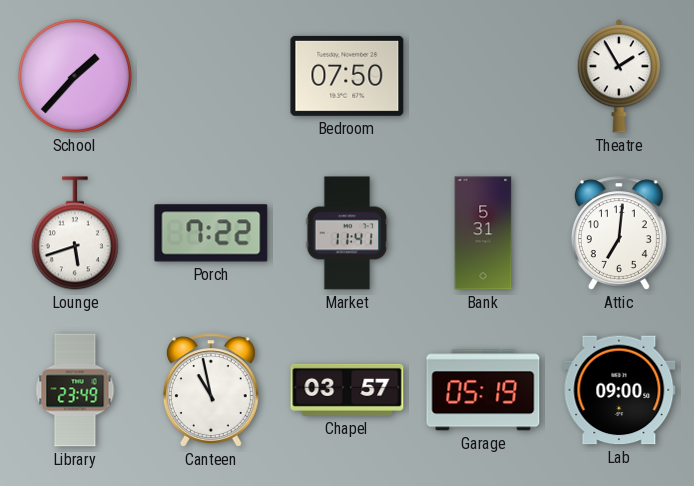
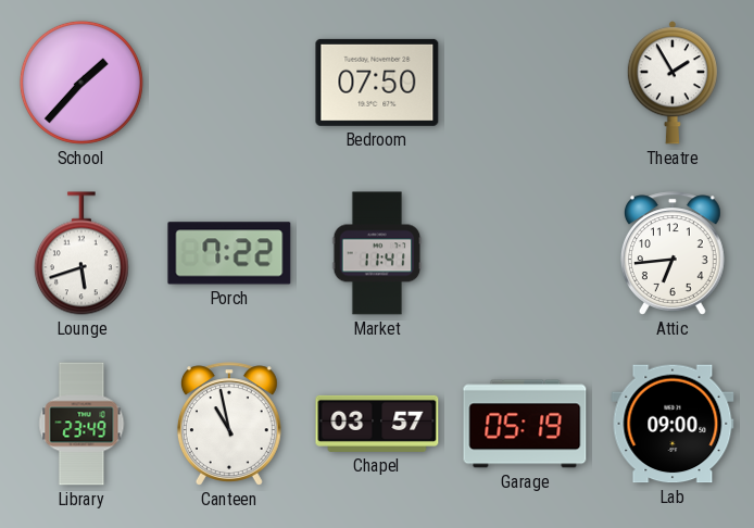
Bank: 5:31 -> none
Attic: 7:01 -> 6:44
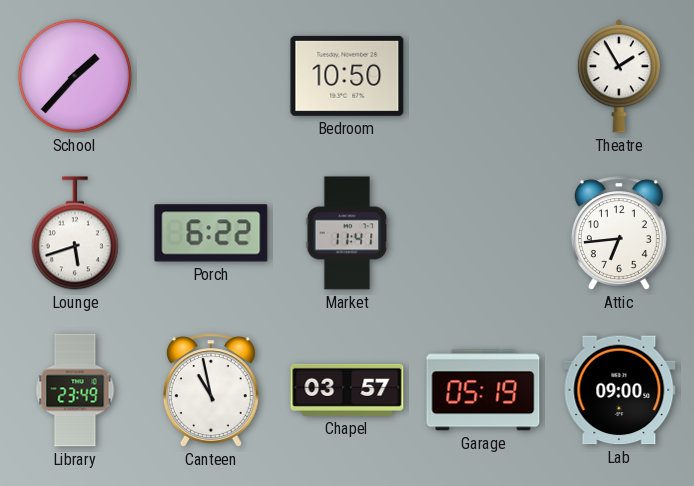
Bedroom: 07:50 -> 10:50
Porch: 7:22 -> 6:22
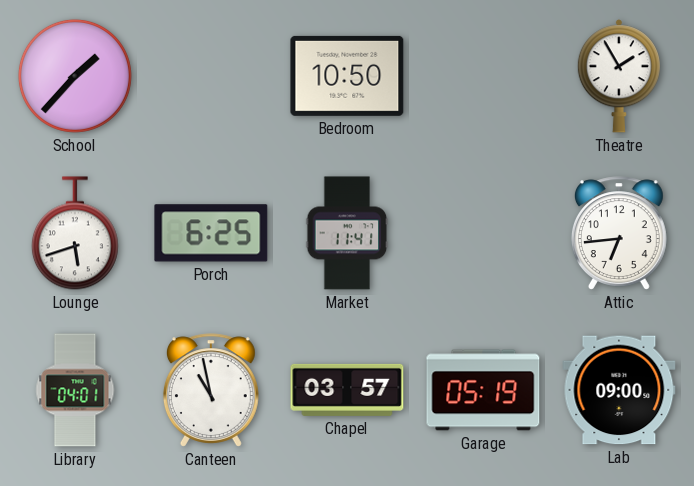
Porch: 6:22 -> 6:25
Library: 23:49 -> 04:01
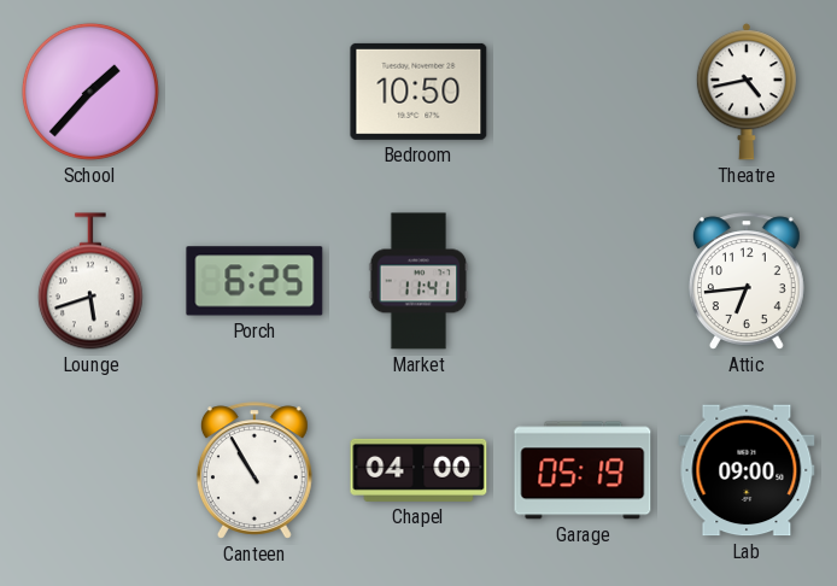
Theatre: 1:55 -> 4:43
Library: 04:01 -> none
Canteen: 10:58 -> 10:55
Chapel: 03:57 -> 04:00
